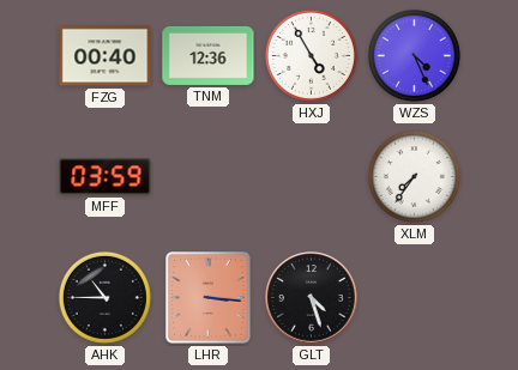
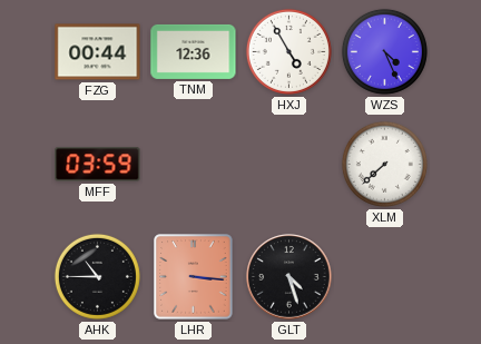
FZG: 00:40 -> 00:44
XLM: 7:36 -> 7:38
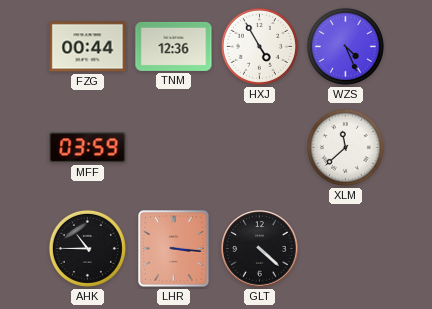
XLM: 7:38 -> 11:38
GLT: 4:27 -> 4:22
